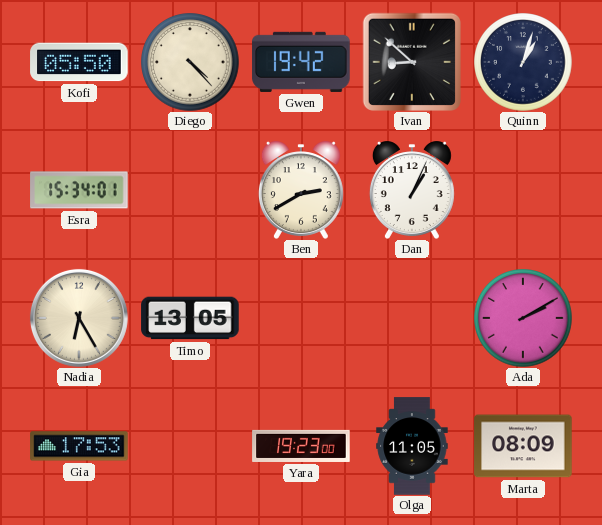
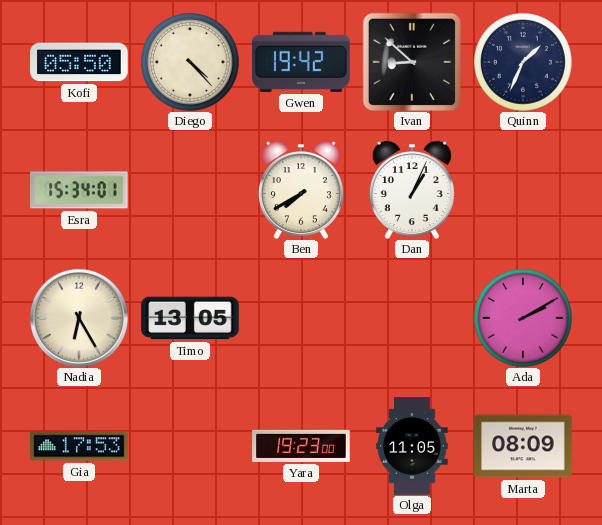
Quinn: 1:03 -> 1:34
Ben: 2:40 -> 7:40
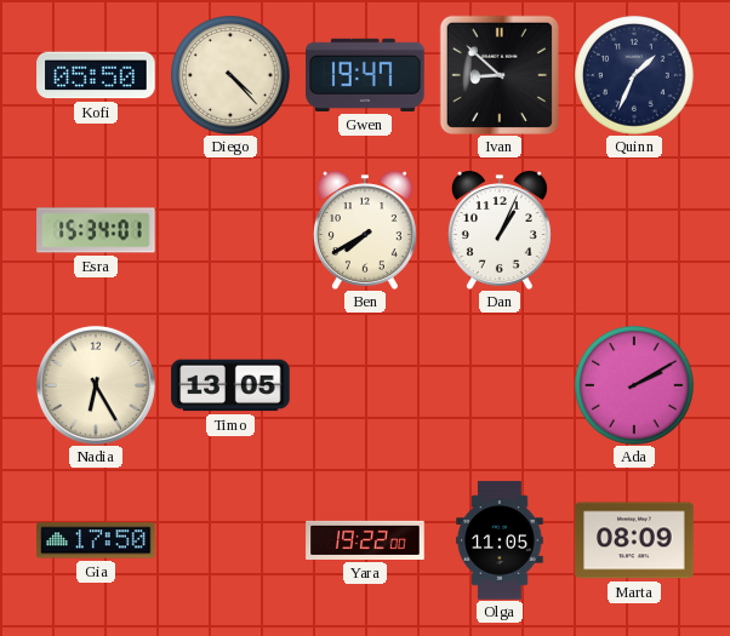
Gwen: 19:42 -> 19:47
Gia: 17:53 -> 17:50
Yara: 19:23 -> 19:22
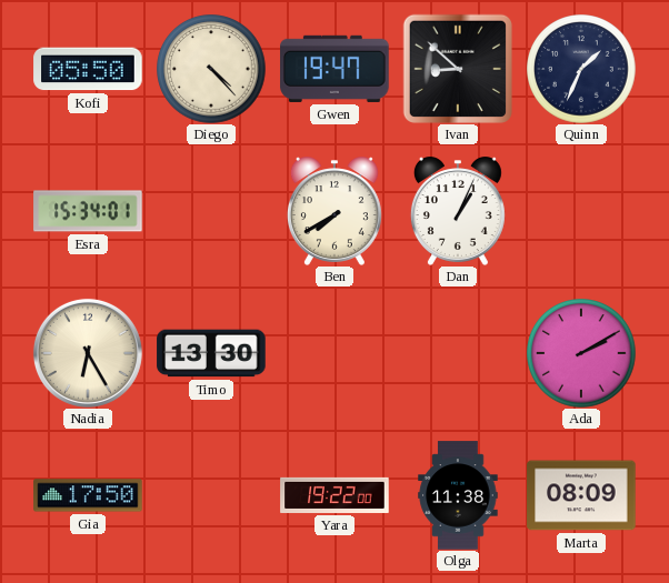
Timo: 13:05 -> 13:30
Olga: 11:05 -> 11:38
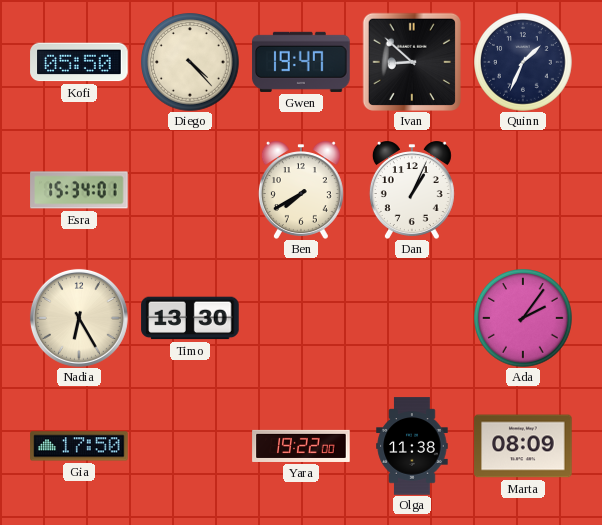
Ada: 2:10 -> 2:06
